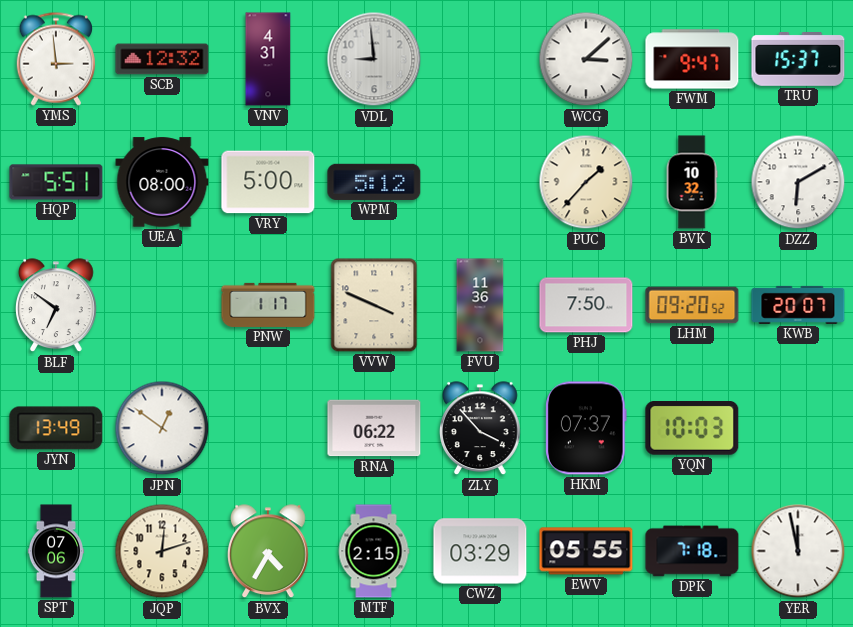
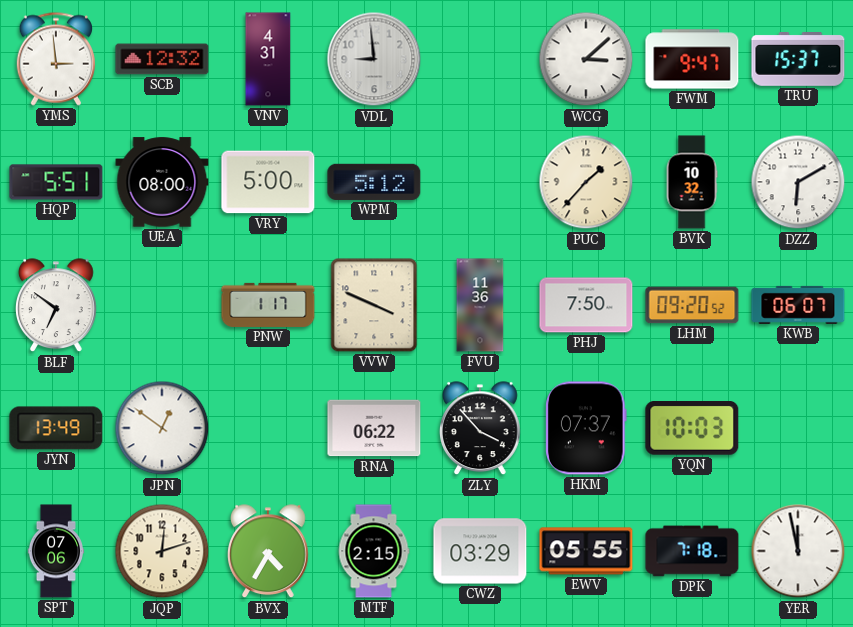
KWB: 20:07 -> 06:07
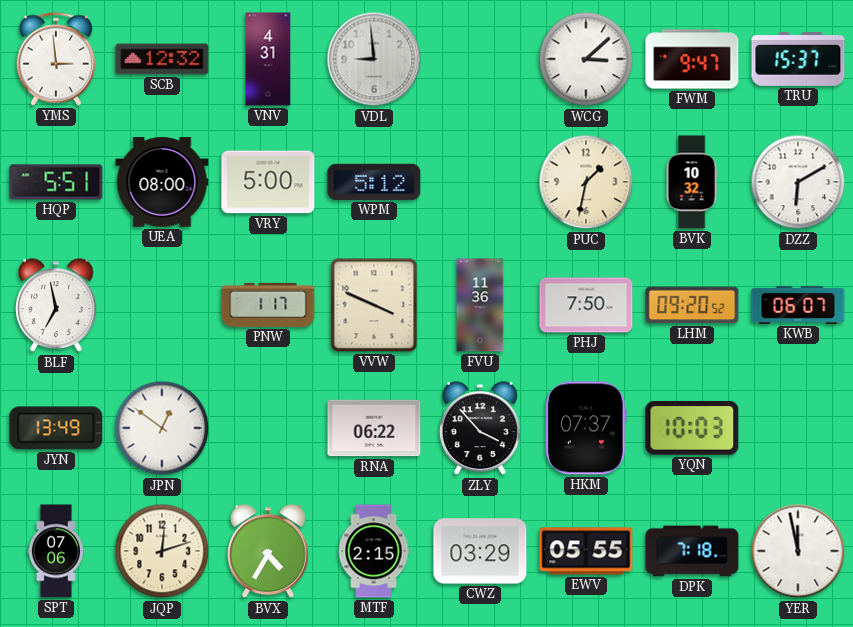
PUC: 1:37 -> 1:32
BLF: 6:51 -> 6:58
